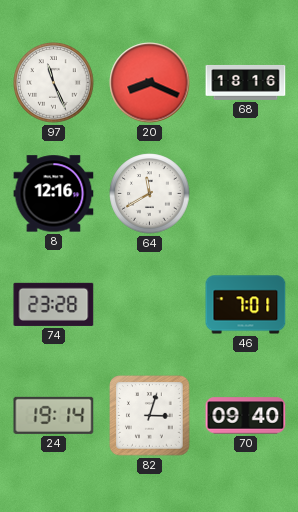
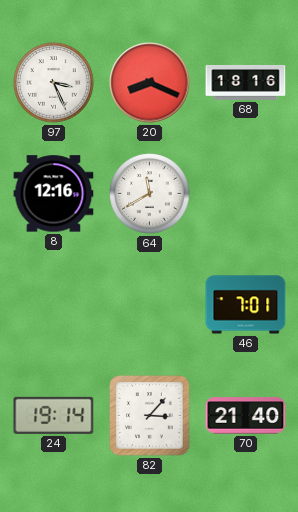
97: 11:26 -> 3:26
74: 23:28 -> none
82: 3:03 -> 3:07
70: 09:40 -> 21:40
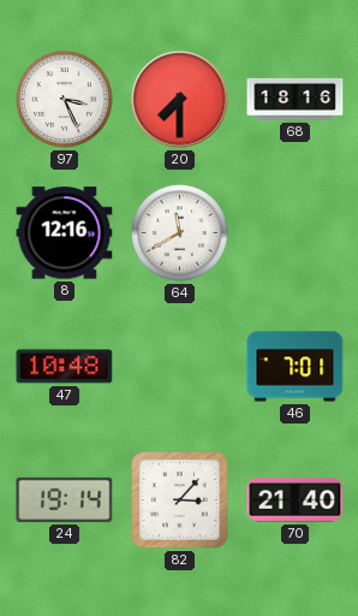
20: 8:19 -> 7:30
47: none -> 10:48
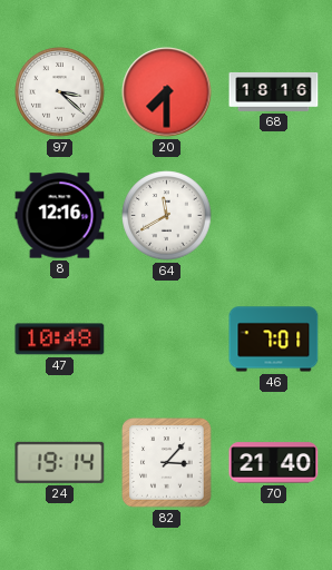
97: 3:26 -> 3:22
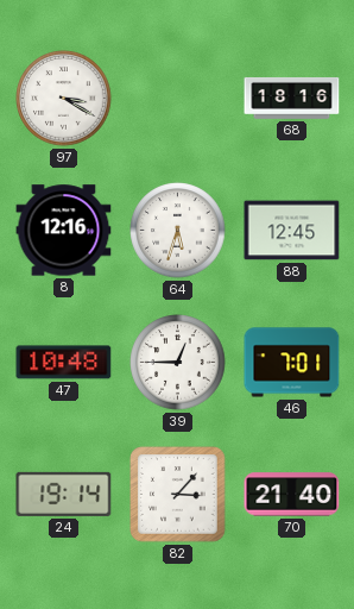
97: 3:22 -> 3:20
20: 7:30 -> none
64: 11:40 -> 5:33
88: none -> 12:45
39: none -> 12:45
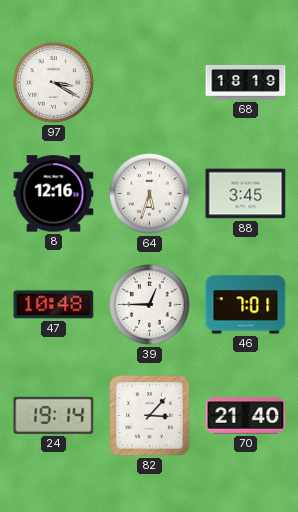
68: 18:16 -> 18:19
88: 12:45 -> 3:45
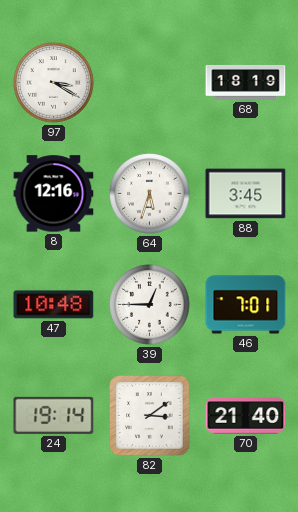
82: 3:07 -> 3:09
